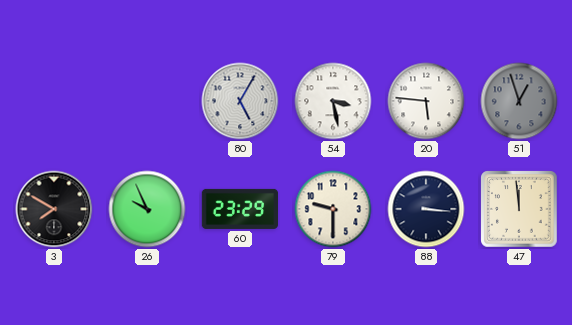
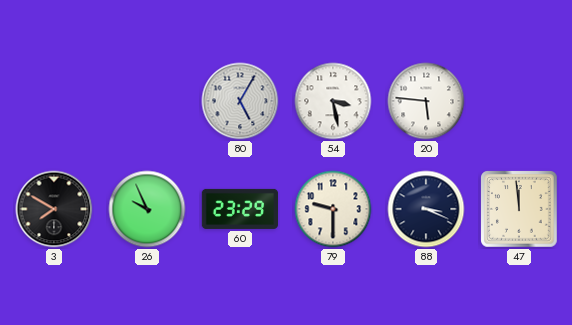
51: 12:57 -> none
88: 3:16 -> 3:19
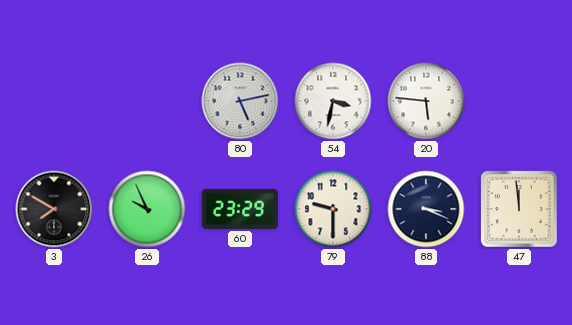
80: 5:05 -> 5:13
54: 3:28 -> 3:32
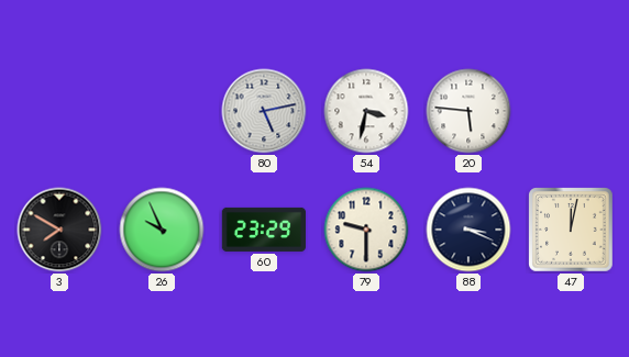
47: 11:59 -> 12:02
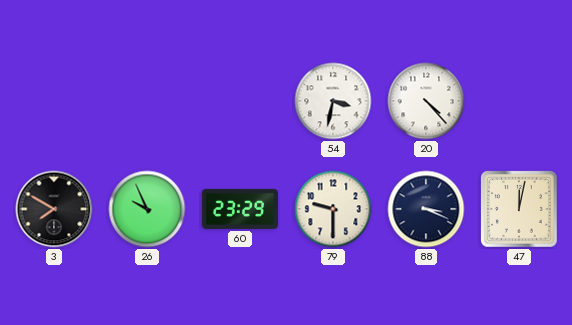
80: 5:13 -> none
20: 5:46 -> 4:23
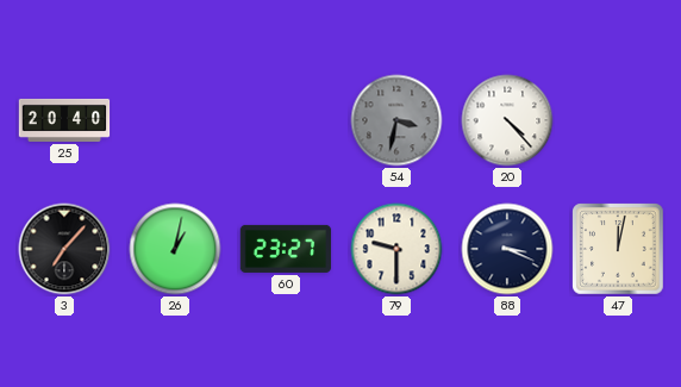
25: none -> 20:40
54 dial: white -> grey
3: 7:50 -> 7:07
26: 9:56 -> 1:02
60: 23:29 -> 23:27
